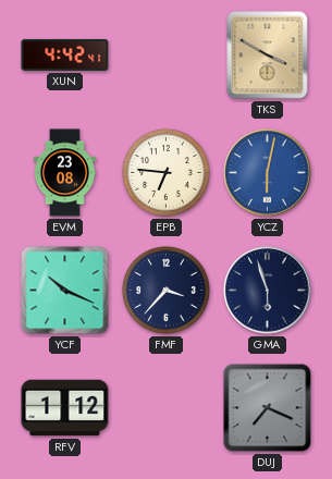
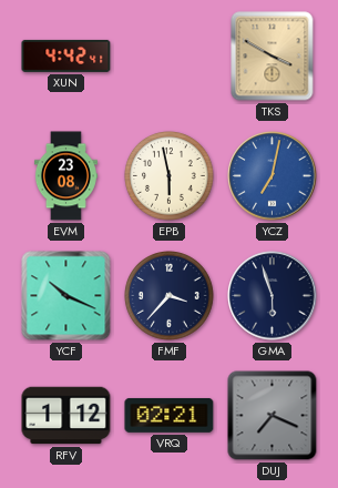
EPB: 6:46 -> 5:58
YCZ: 6:02 -> 7:02
VRQ: none -> 02:21
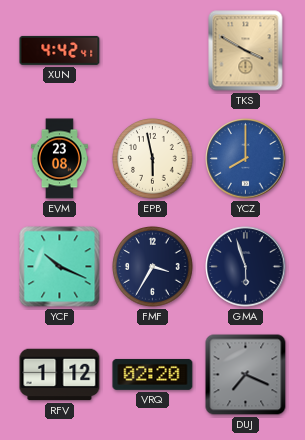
YCZ: 7:02 -> 8:00
FMF: 3:37 -> 3:35
VRQ: 02:21 -> 02:20
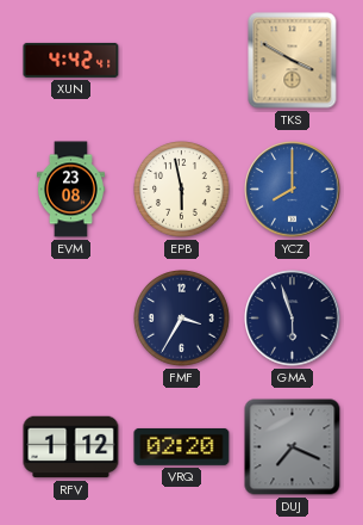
YCF: 10:19 -> none
